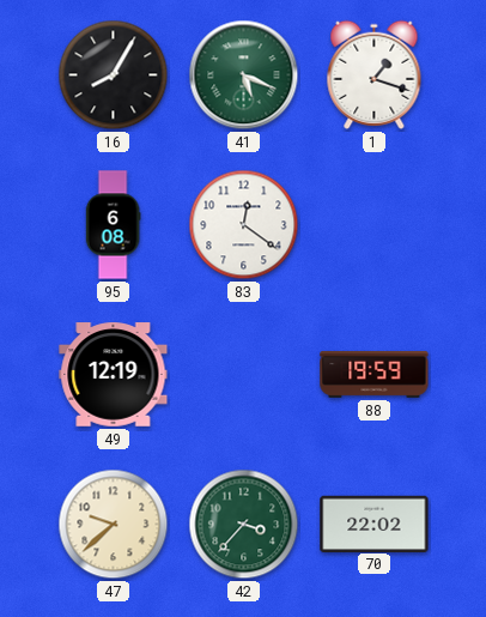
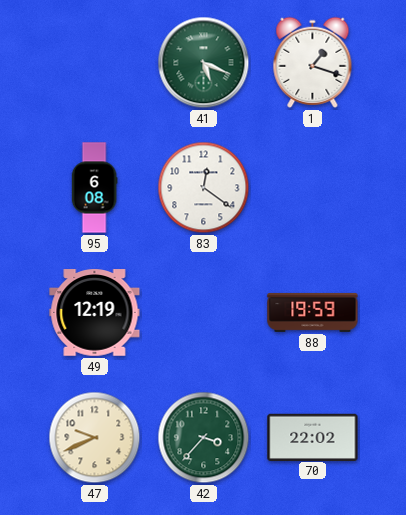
16: 8:05 -> none
47: 9:38 -> 9:41
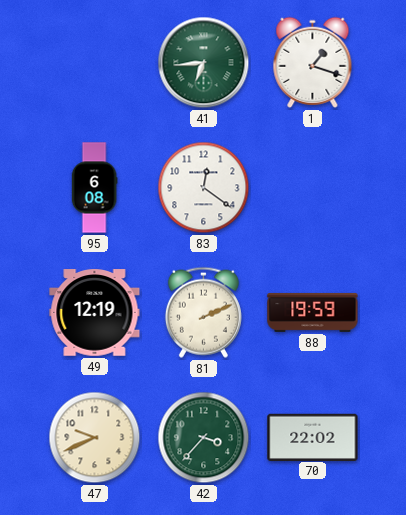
41: 5:19 -> 6:44
81: none -> 2:11
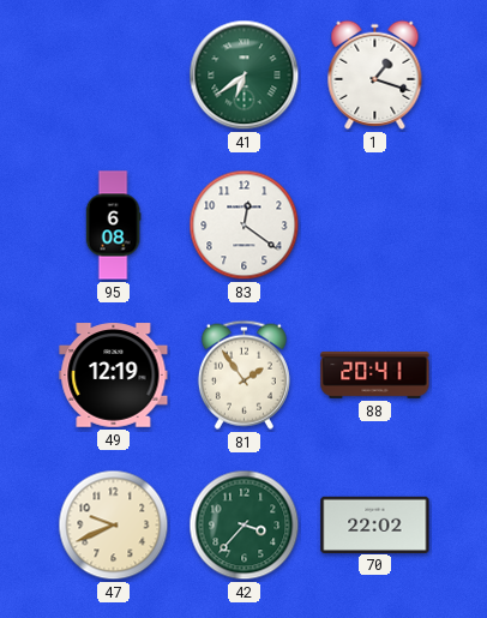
41: 6:44 -> 6:39
81: 2:11 -> 1:54
88: 19:59 -> 20:41
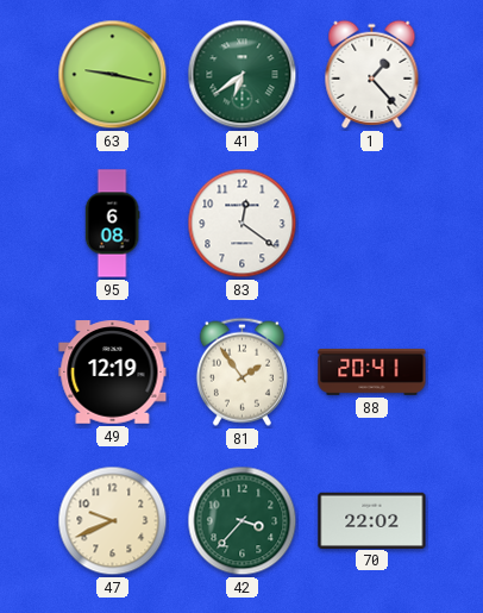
63: none -> 9:17
1: 1:18 -> 1:23
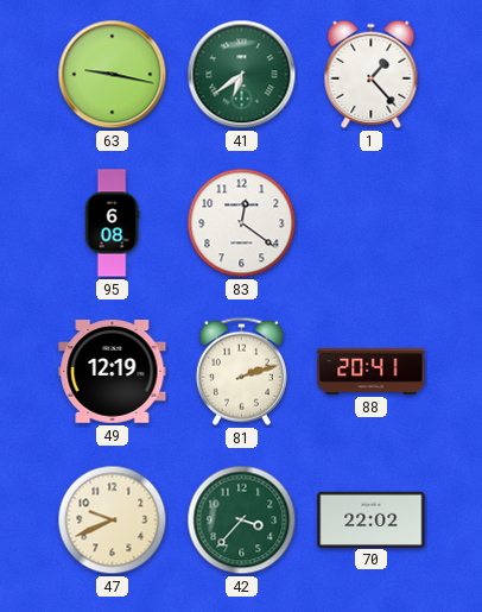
81: 1:54 -> 2:12
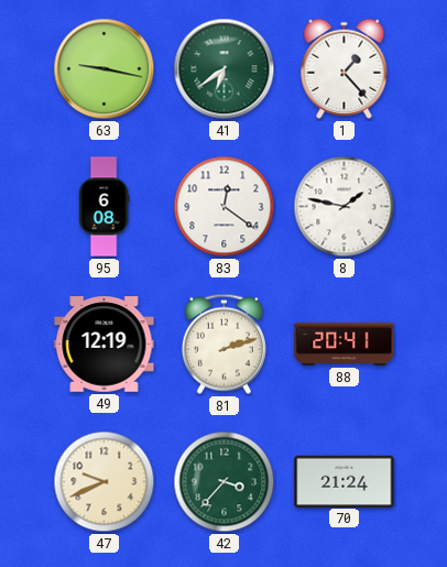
8: none -> 1:47
70: 22:02 -> 21:24
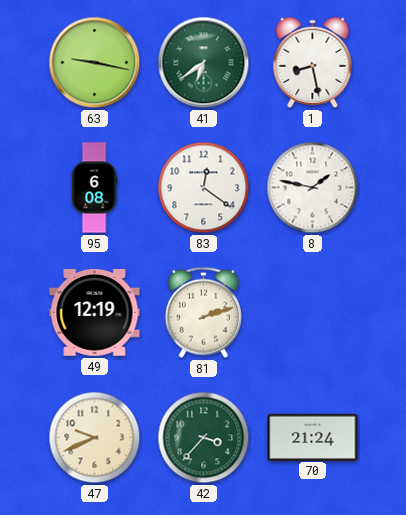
1: 1:23 -> 8:28
88: 20:41 -> none
